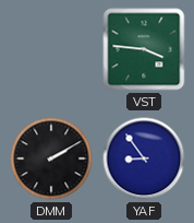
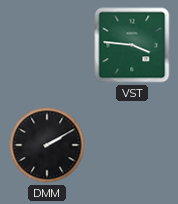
YAF: 8:54 -> none
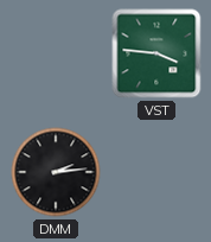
DMM: 2:10 -> 2:14
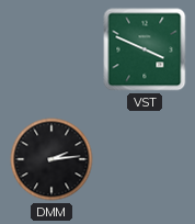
VST: 3:46 -> 3:49
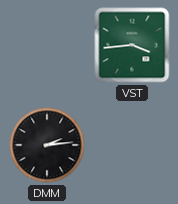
VST: 3:49 -> 3:44
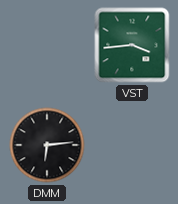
DMM: 2:14 -> 6:14
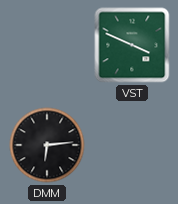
VST: 3:44 -> 3:49
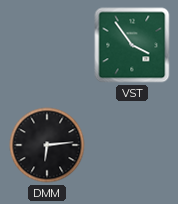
VST: 3:49 -> 3:54
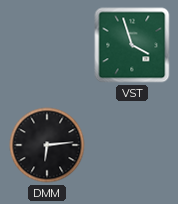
VST: 3:54 -> 3:57
